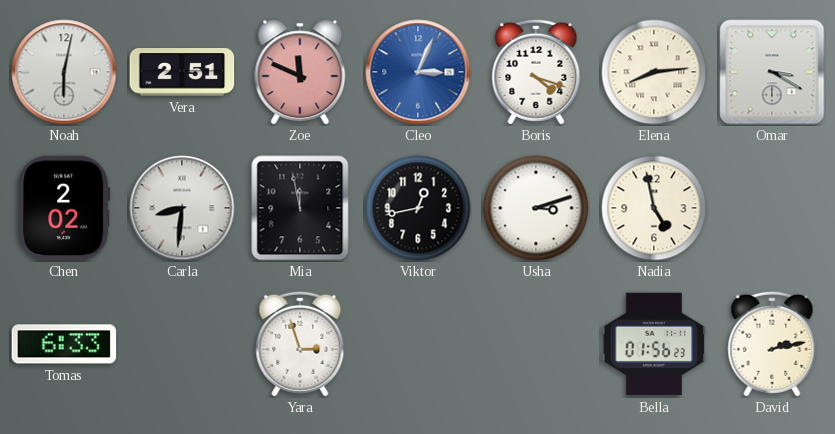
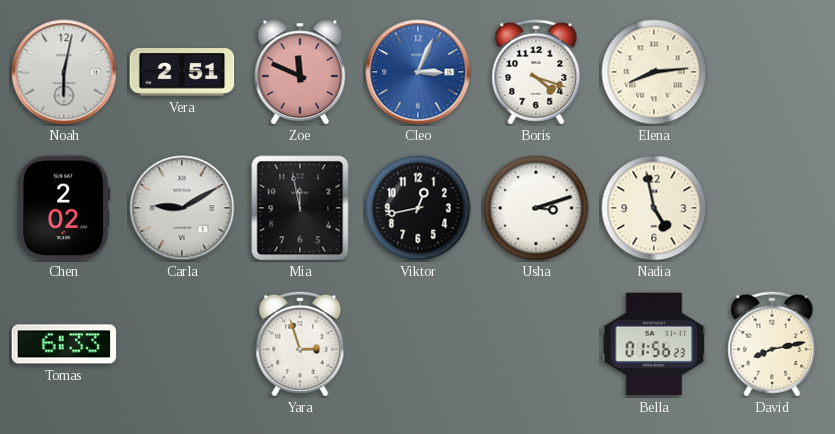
Omar: 3:20 -> none
Carla: 8:31 -> 9:10
David: 2:13 -> 8:13
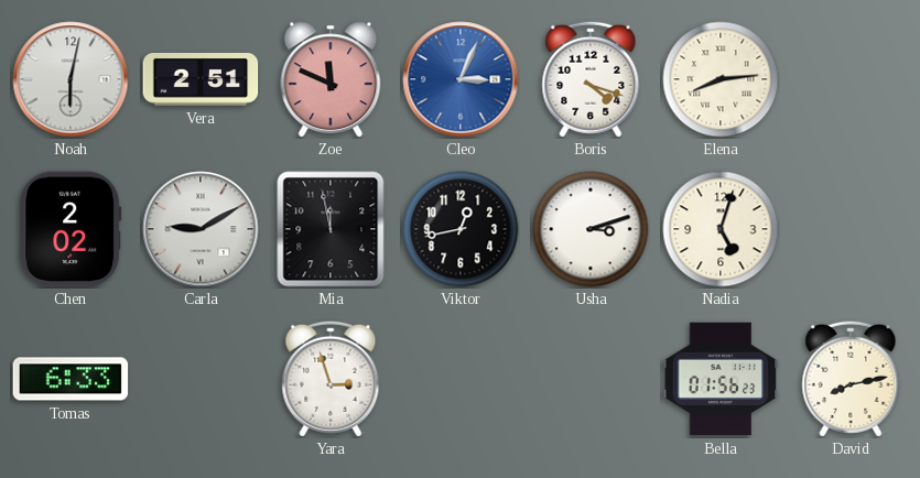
Nadia: 4:58 -> 5:03
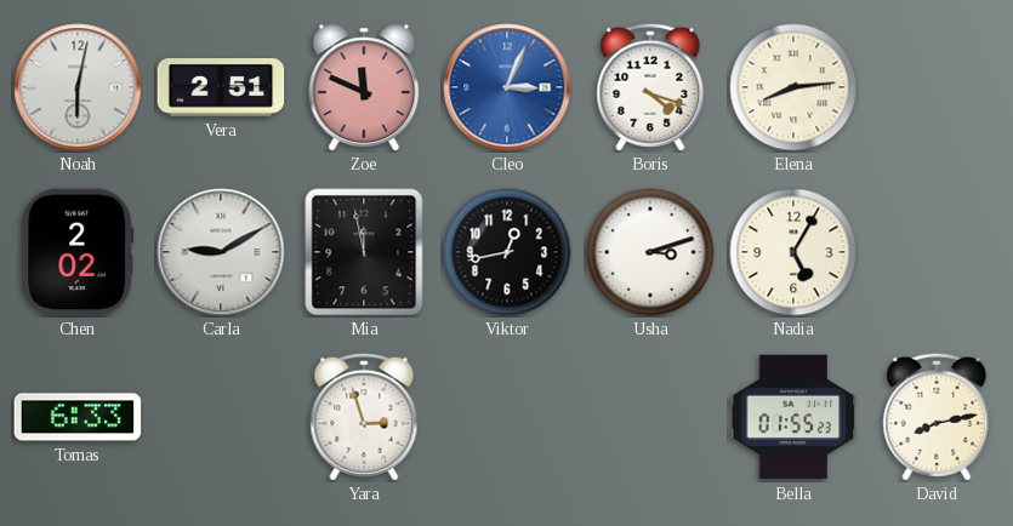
Nadia: 5:03 -> 5:05
Bella: 01:56 -> 01:55
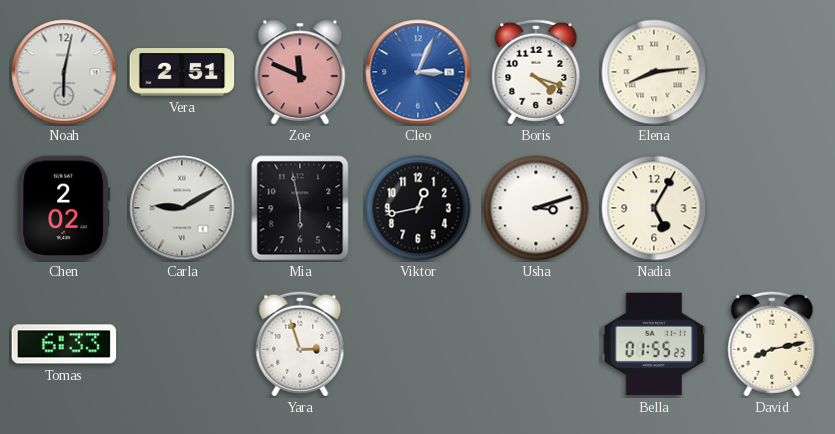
Mia: 11:58 -> 5:58
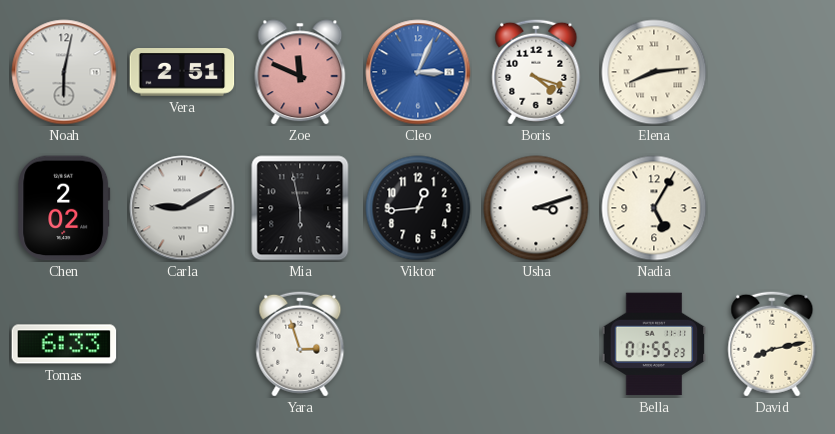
Viktor: 12:43 -> 12:44
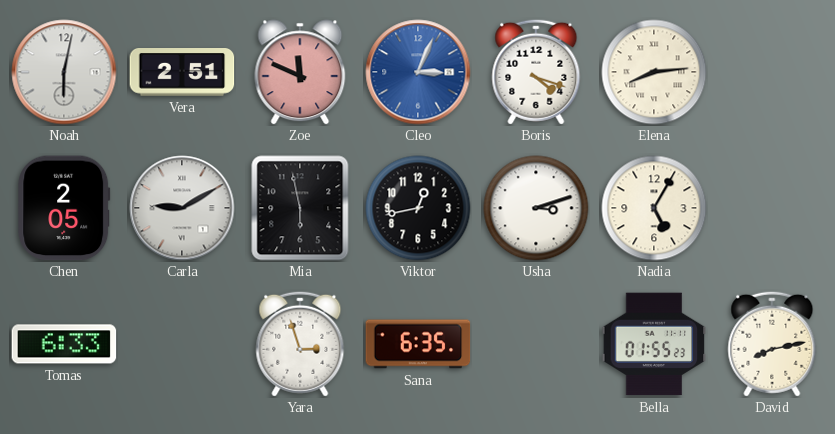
Chen: 2:02 -> 2:05
Viktor: 12:44 -> 12:43
Sana: none -> 6:35
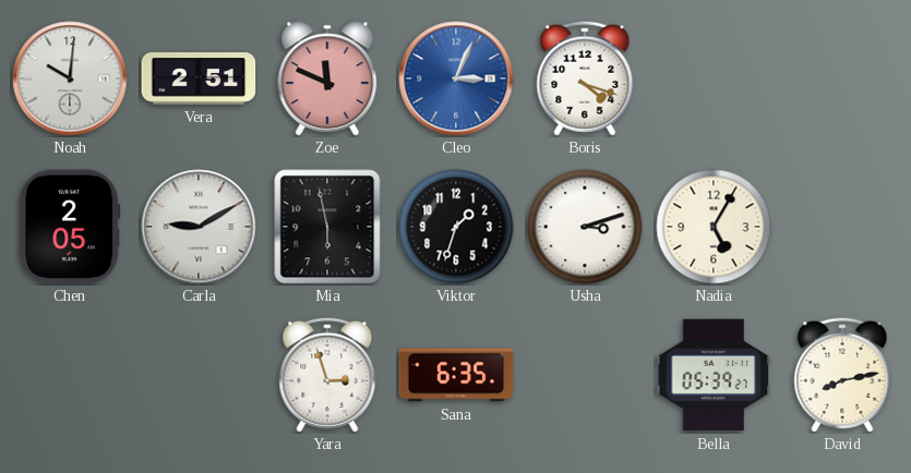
Noah: 6:02 -> 10:01
Elena: 8:14 -> none
Viktor: 12:43 -> 1:33
Tomas: 6:33 -> none
Bella: 01:55 -> 05:39
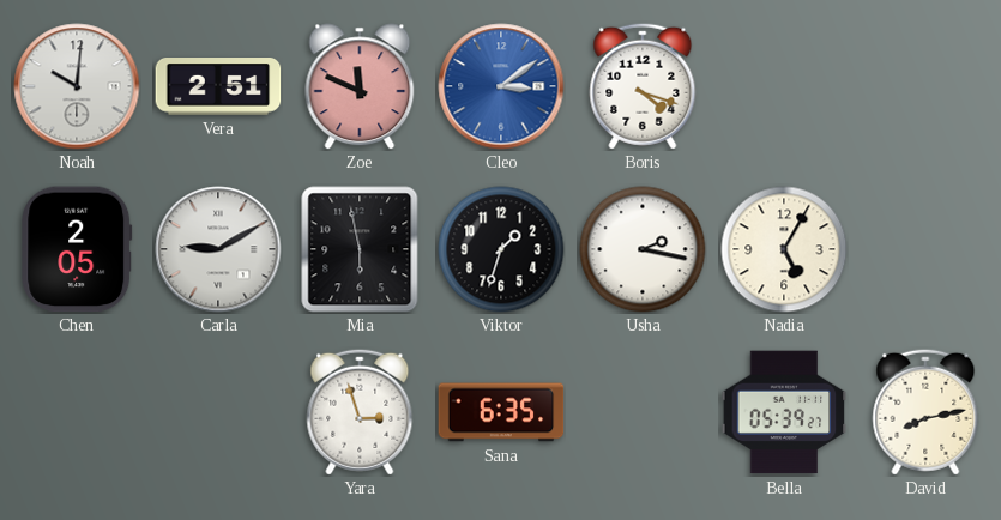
Cleo: 3:04 -> 3:09
Usha: 3:12 -> 2:17
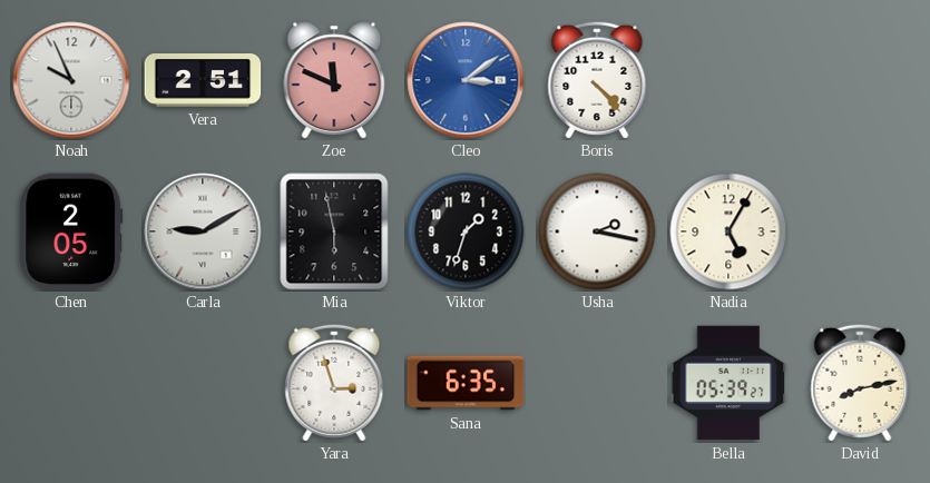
Noah: 10:01 -> 9:56
Boris: 4:18 -> 4:23
